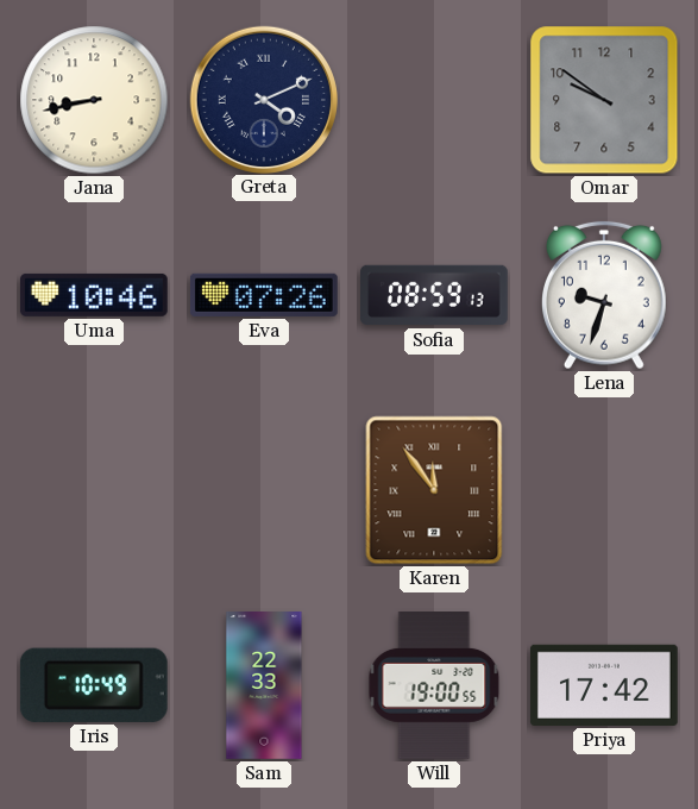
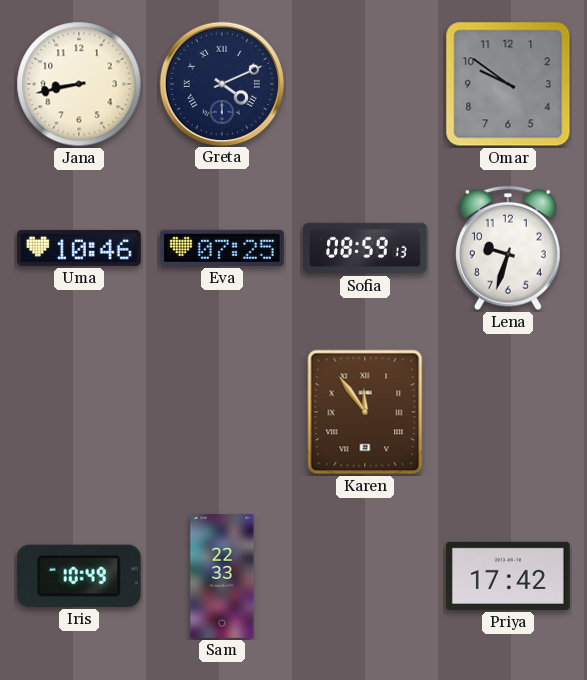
Eva: 07:26 -> 07:25
Will: 19:00 -> none
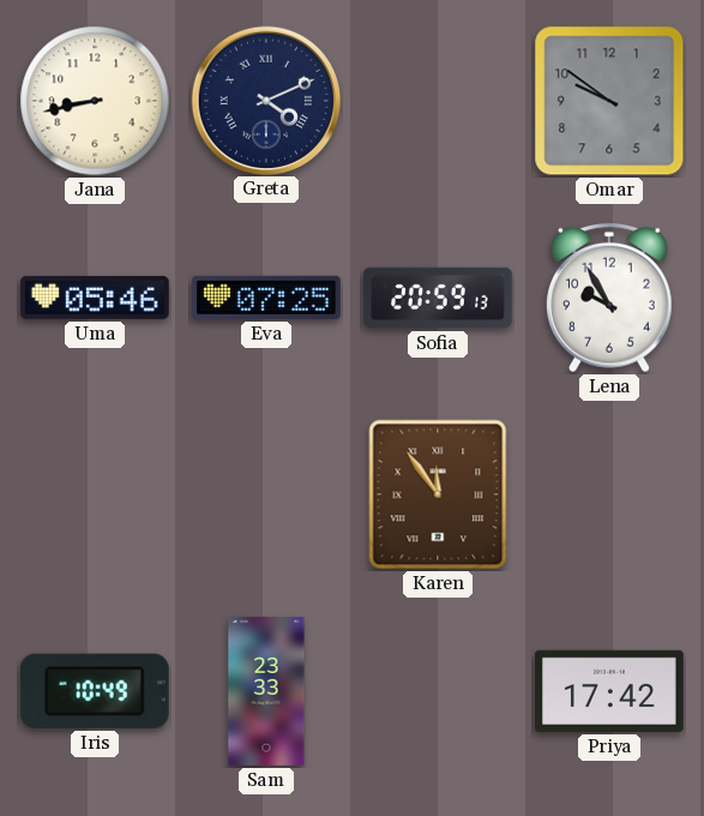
Uma: 10:46 -> 05:46
Sofia: 08:59 -> 20:59
Lena: 9:33 -> 9:55
Sam: 22:33 -> 23:33
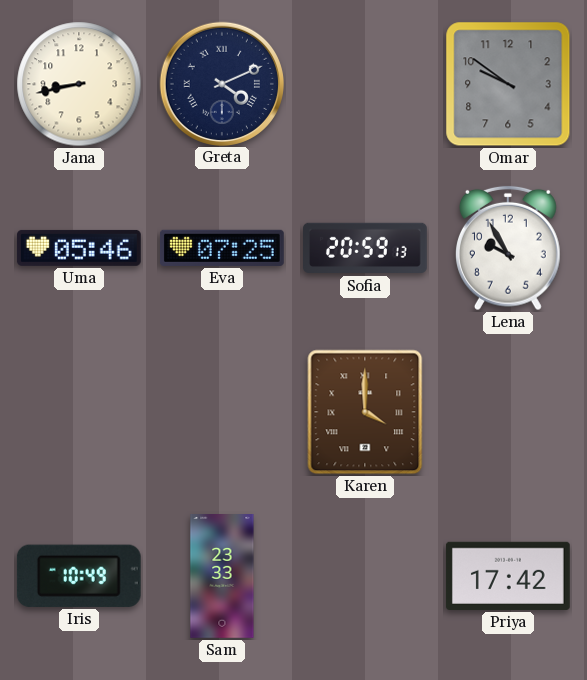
Karen: 11:54 -> 4:00
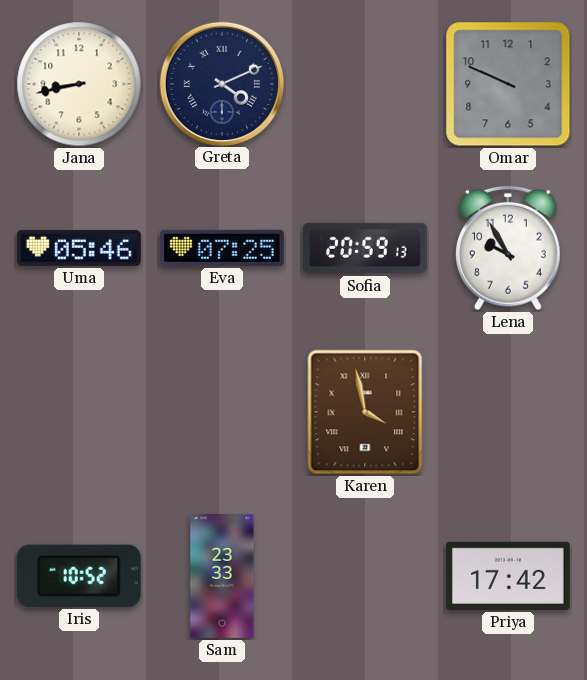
Omar: 9:51 -> 9:49
Karen: 4:00 -> 3:58
Iris: 10:49 -> 10:52
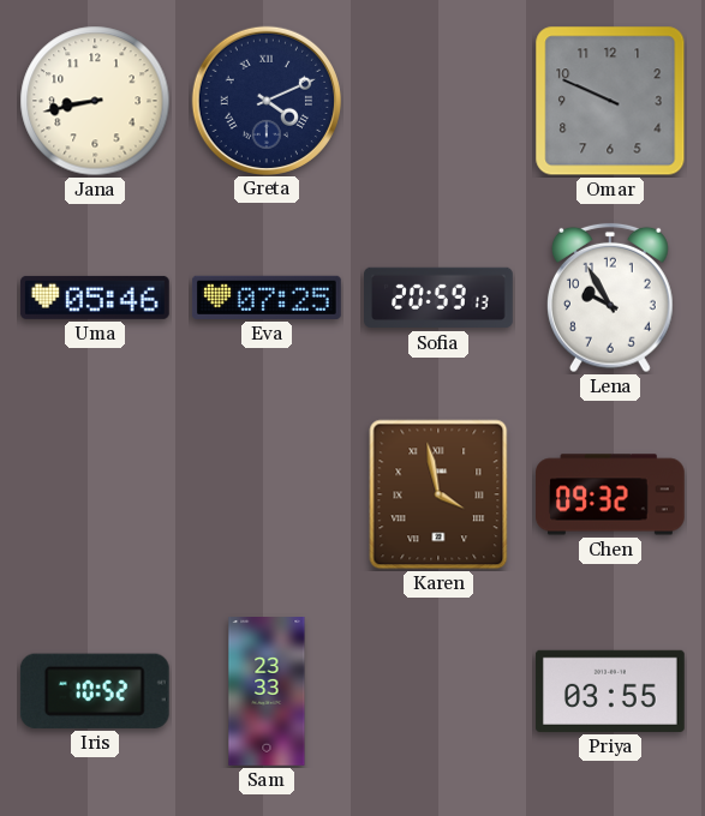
Chen: none -> 09:32
Priya: 17:42 -> 03:55
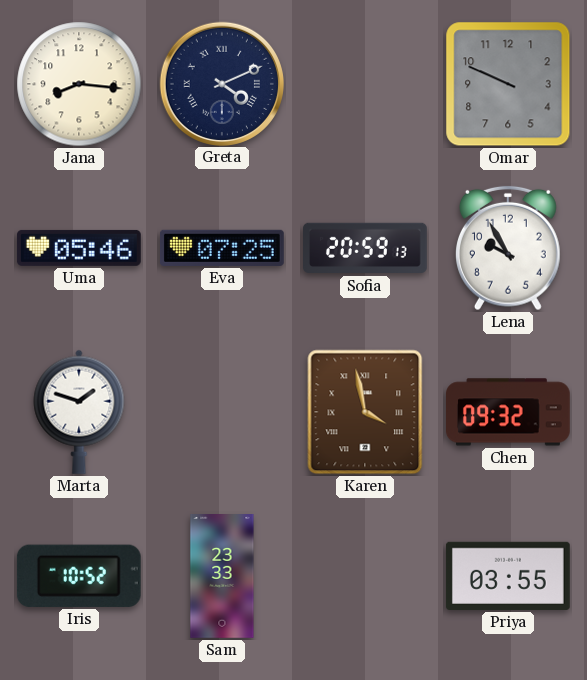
Jana: 8:43 -> 8:16
Marta: none -> 1:48
